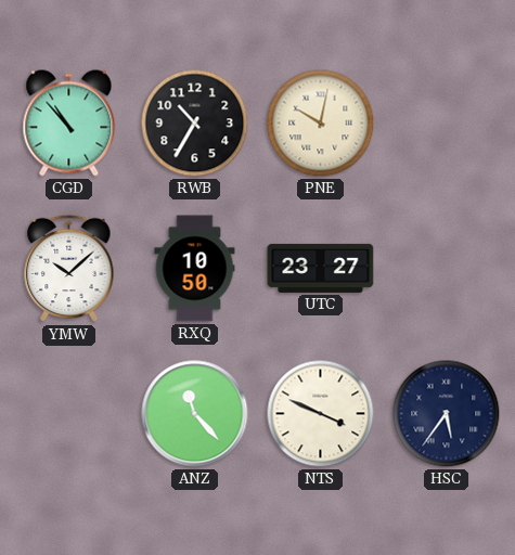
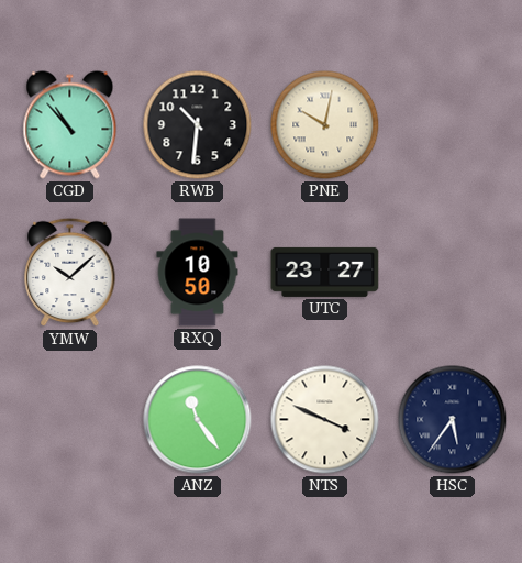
RWB: 10:35 -> 10:31
ANZ: 11:23 -> 11:24
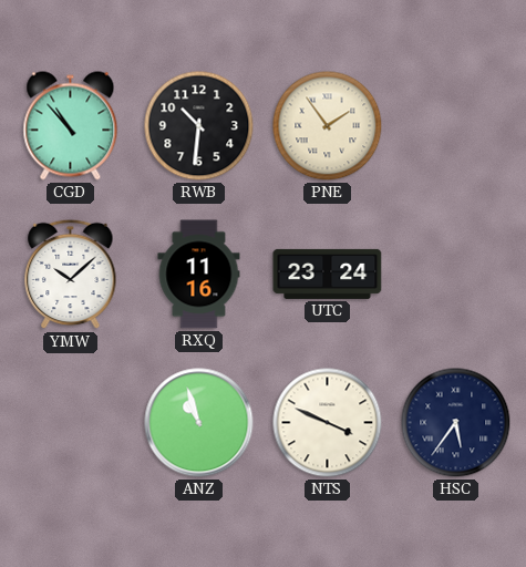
PNE: 10:02 -> 1:54
RXQ: 10:50 -> 11:16
UTC: 23:27 -> 23:24
ANZ: 11:24 -> 10:57
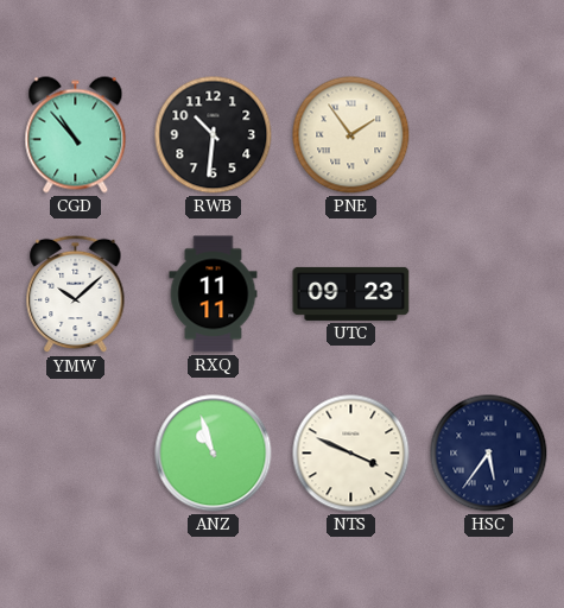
RXQ: 11:16 -> 11:11
UTC: 23:24 -> 09:23
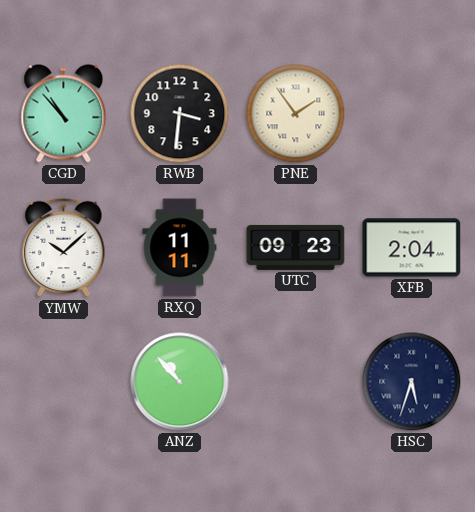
RWB: 10:31 -> 3:31
XFB: none -> 2:04
ANZ: 10:57 -> 10:53
NTS: 3:49 -> none
HSC: 5:36 -> 5:33
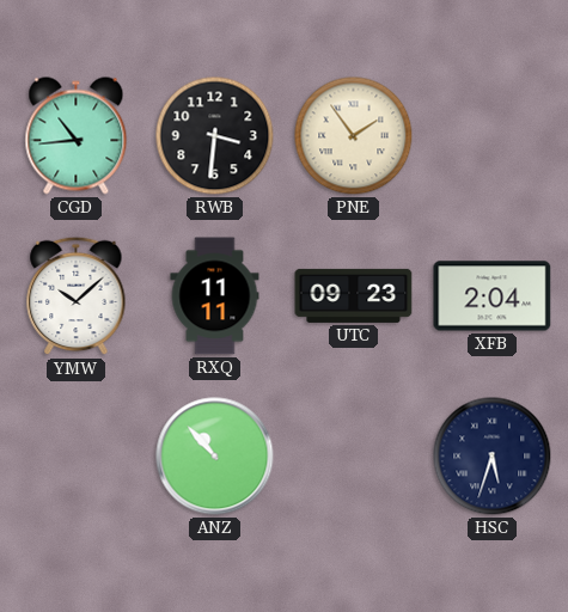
CGD: 10:53 -> 10:44
